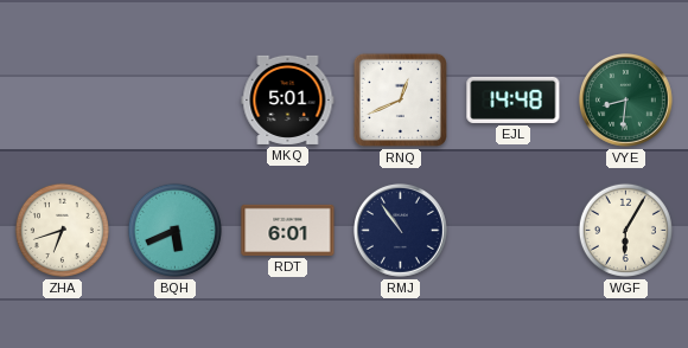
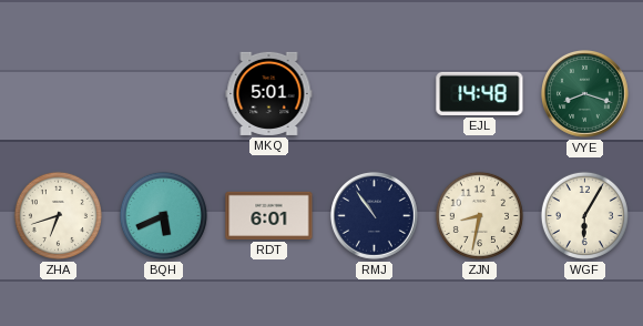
RNQ: 12:41 -> none
VYE: 8:31 -> 8:18
ZJN: none -> 8:32
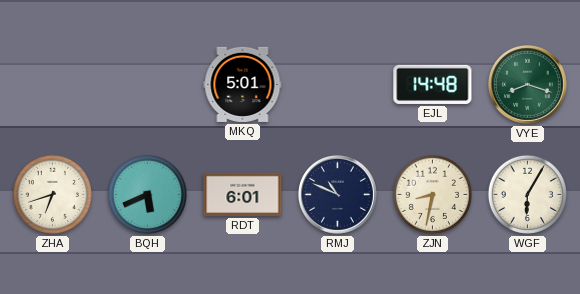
RMJ: 10:54 -> 10:49
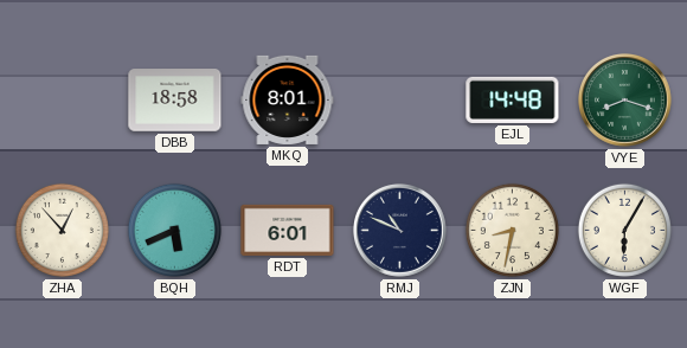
DBB: none -> 18:58
MKQ: 5:01 -> 8:01
ZHA: 6:42 -> 12:53
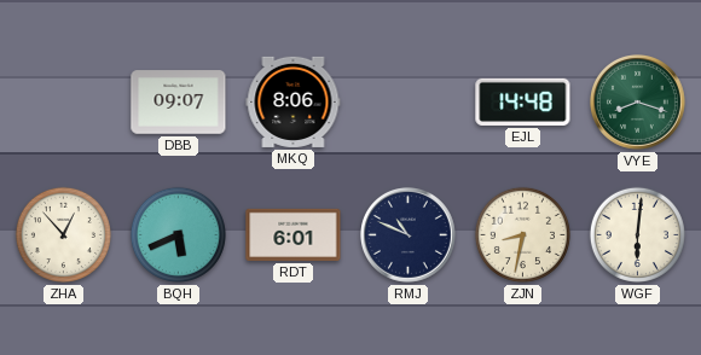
DBB: 18:58 -> 09:07
MKQ: 8:01 -> 8:06
WGF: 6:05 -> 6:01
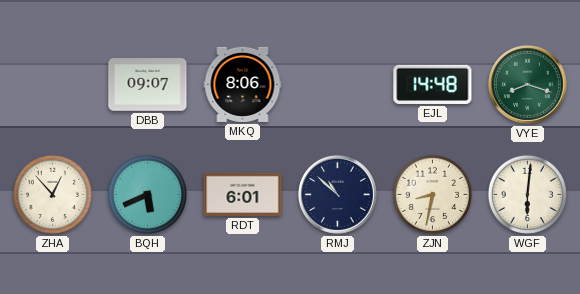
RMJ: 10:49 -> 10:52
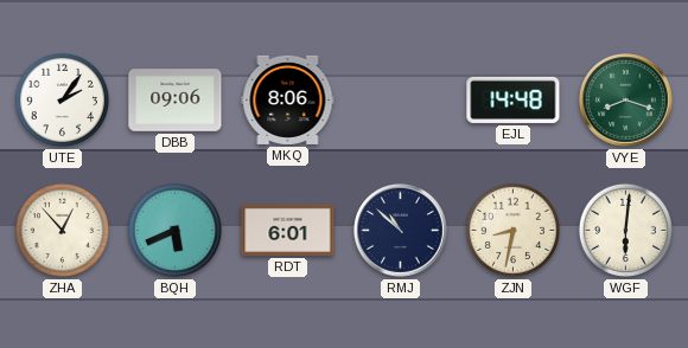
UTE: none -> 2:06
DBB: 09:07 -> 09:06
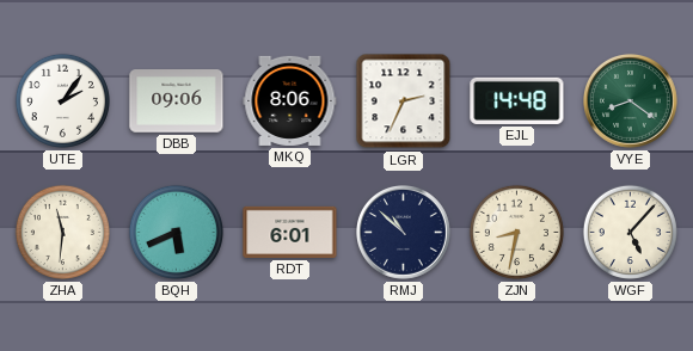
LGR: none -> 2:34
VYE: 8:18 -> 8:21
ZHA: 12:53 -> 11:31
WGF: 6:01 -> 5:07
